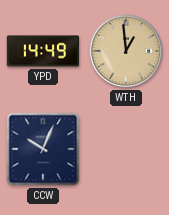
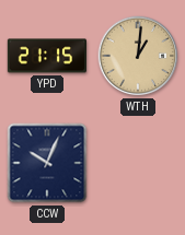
YPD: 14:49 -> 21:15
WTH: 12:59 -> 1:01
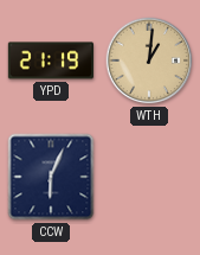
YPD: 21:15 -> 21:19
CCW: 10:04 -> 6:04
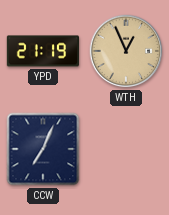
WTH: 1:01 -> 12:56
CCW: 6:04 -> 7:04
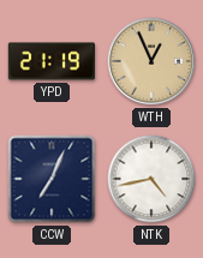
NTK: none -> 4:43
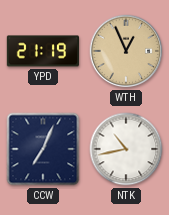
NTK: 4:43 -> 10:43
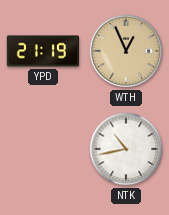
CCW: 7:04 -> none
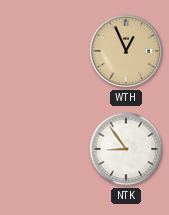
YPD: 21:19 -> none
NTK: 10:43 -> 8:54
